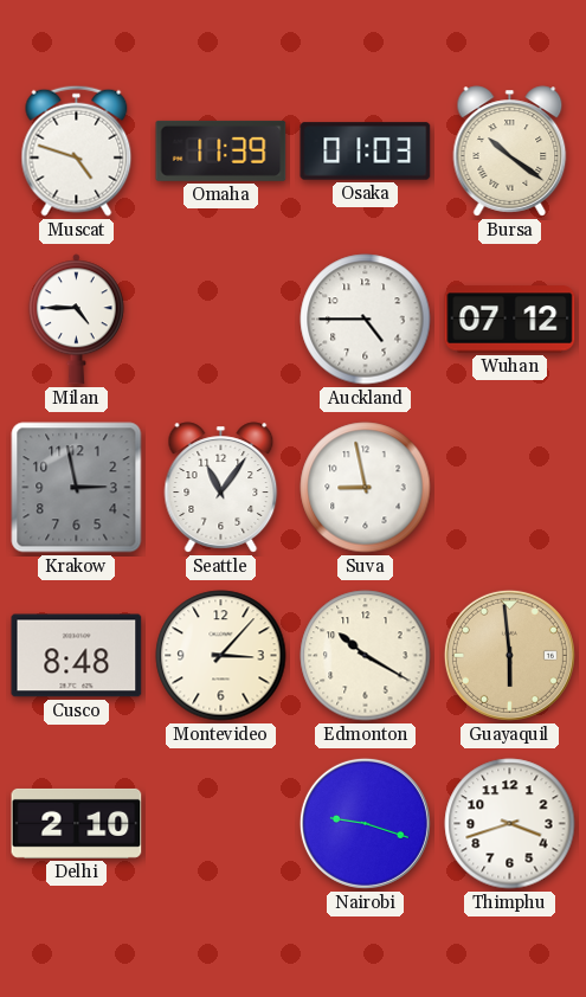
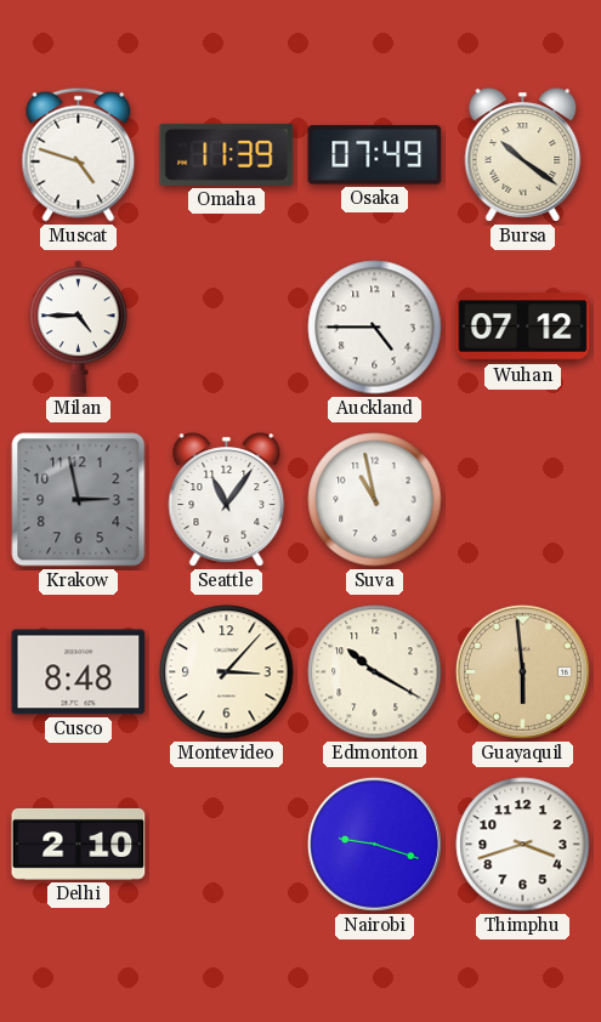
Osaka: 01:03 -> 07:49
Suva: 8:58 -> 10:58
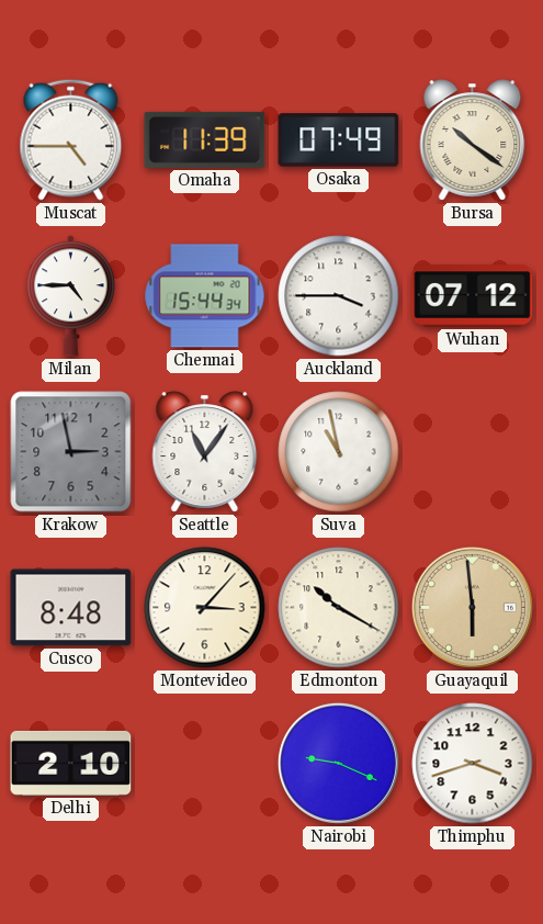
Muscat: 4:48 -> 4:45
Chennai: none -> 15:44
Auckland: 4:45 -> 3:45
Nairobi: 9:18 -> 9:19
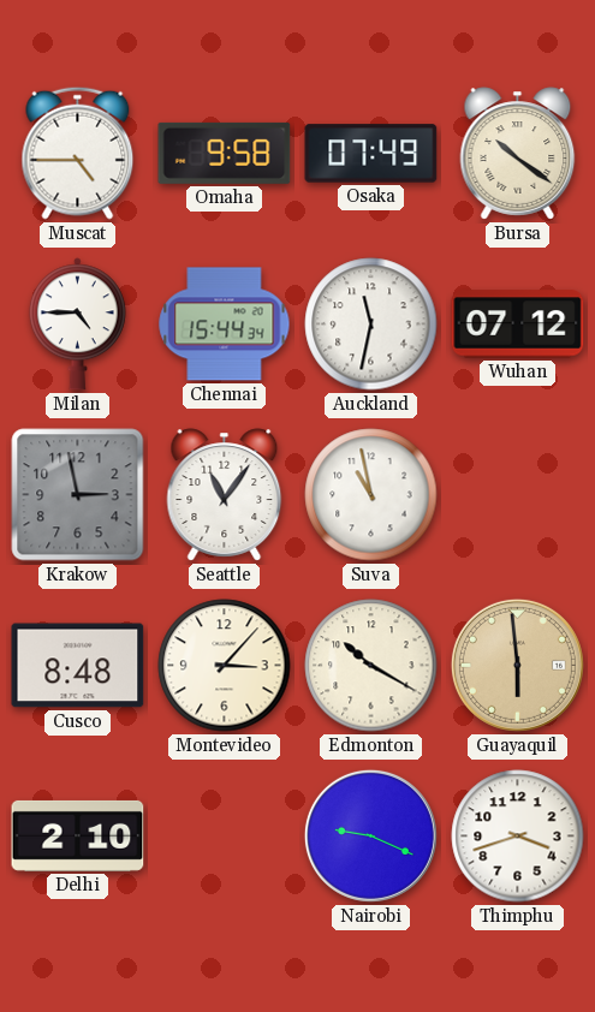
Omaha: 11:39 -> 9:58
Auckland: 3:45 -> 11:32
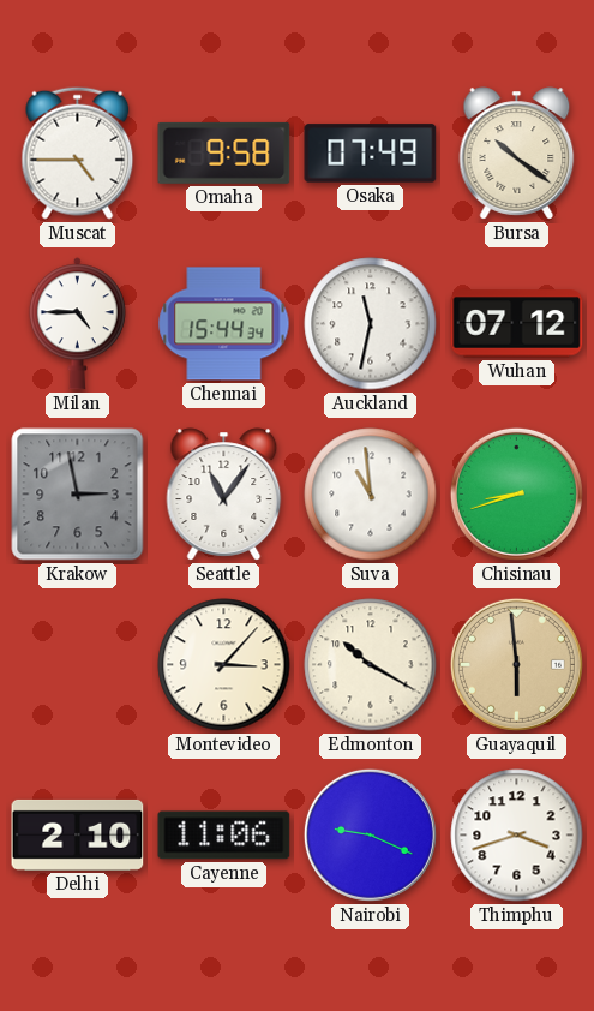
Suva: 10:58 -> 10:59
Chisinau: none -> 8:42
Cusco: 8:48 -> none
Cayenne: none -> 11:06
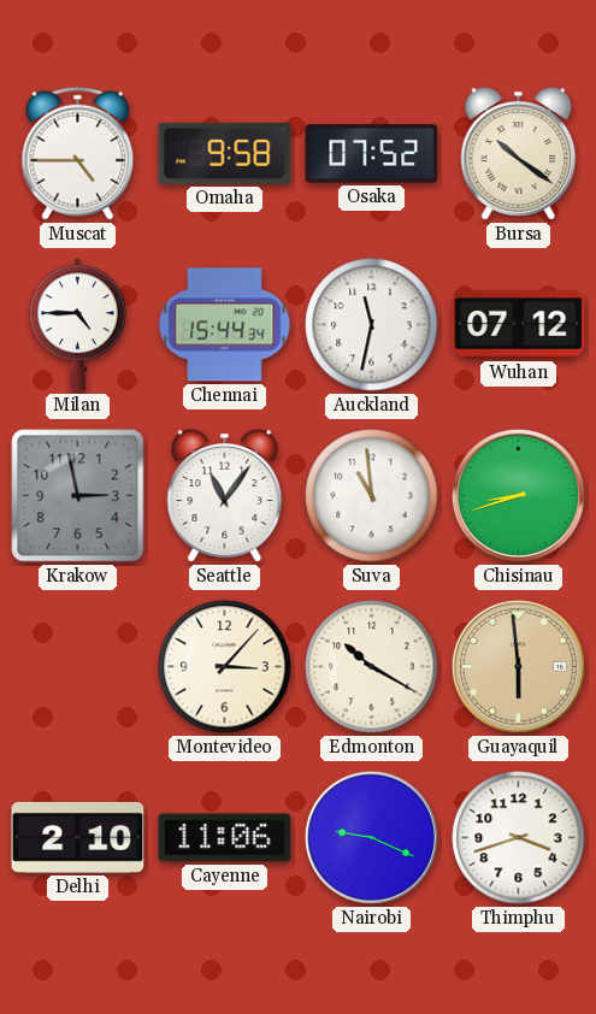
Osaka: 07:49 -> 07:52
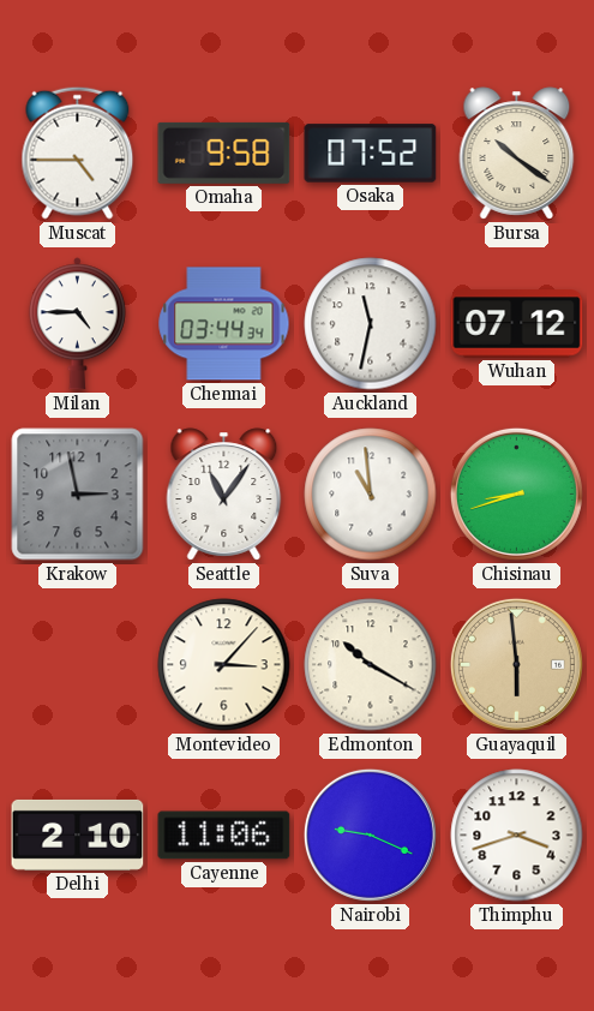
Chennai: 15:44 -> 03:44
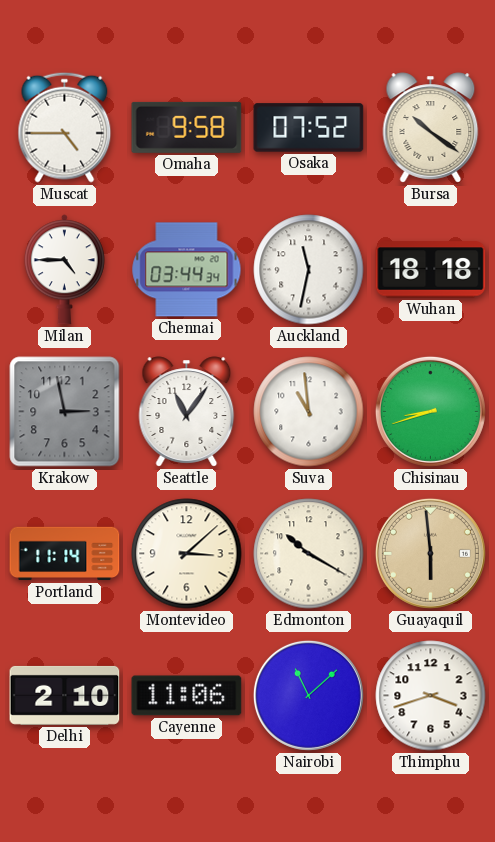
Wuhan: 07:12 -> 18:18
Portland: none -> 11:14
Montevideo: 3:07 -> 3:08
Nairobi: 9:19 -> 11:08
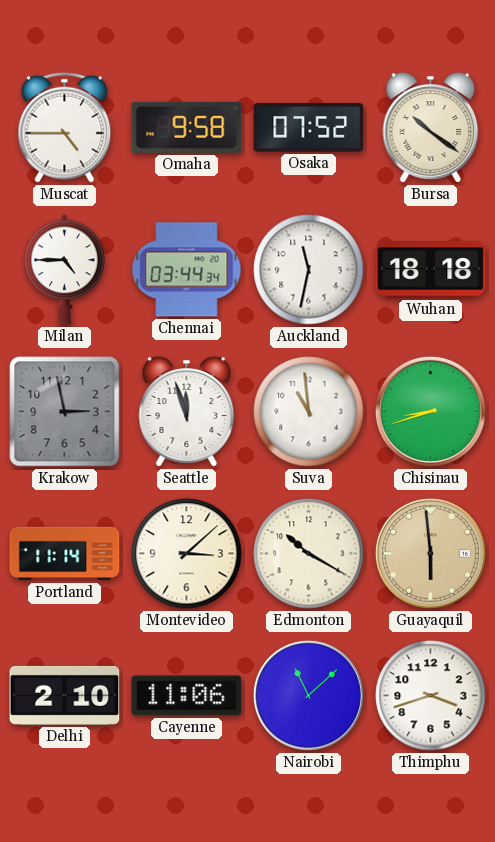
Seattle: 11:06 -> 11:57
